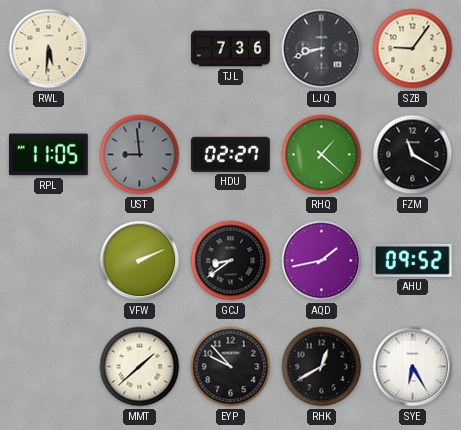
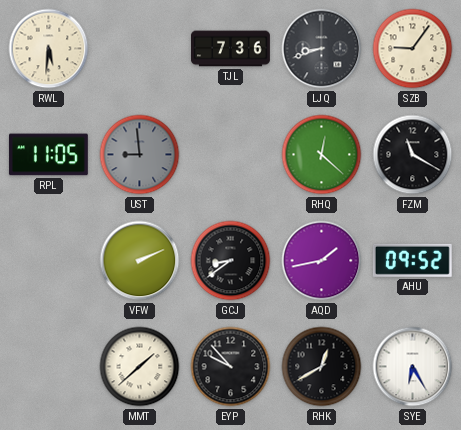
HDU: 02:27 -> none
RHQ: 1:22 -> 12:22
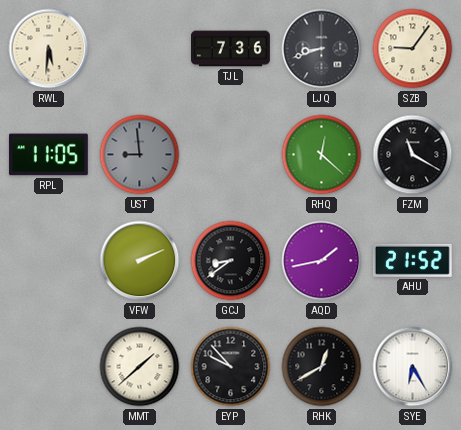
AHU: 09:52 -> 21:52
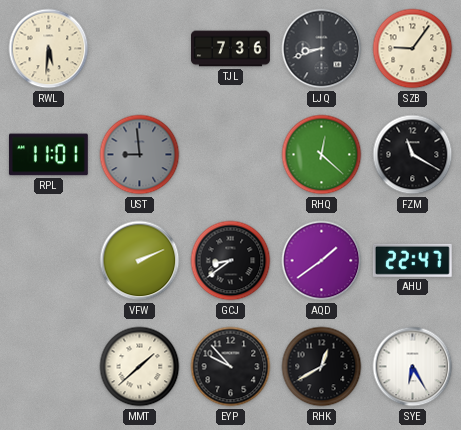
RPL: 11:05 -> 11:01
AQD: 1:43 -> 1:39
AHU: 21:52 -> 22:47
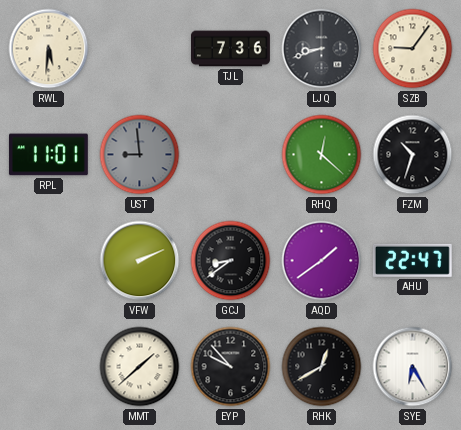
FZM: 11:20 -> 10:33
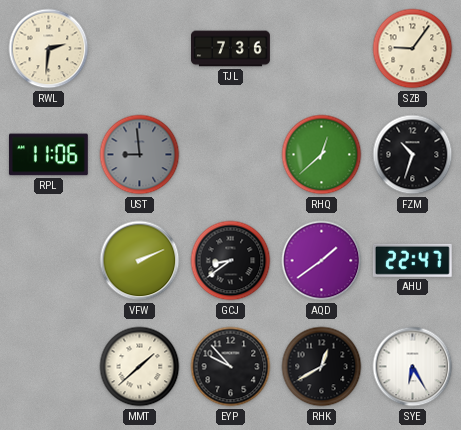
RWL: 5:31 -> 2:31
LJQ: 8:42 -> none
RPL: 11:01 -> 11:06
RHQ: 12:22 -> 12:38
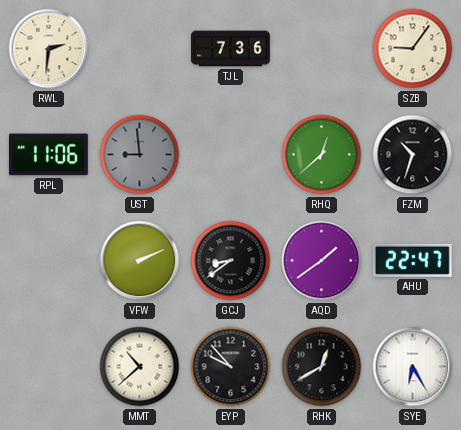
MMT: 1:38 -> 10:38
